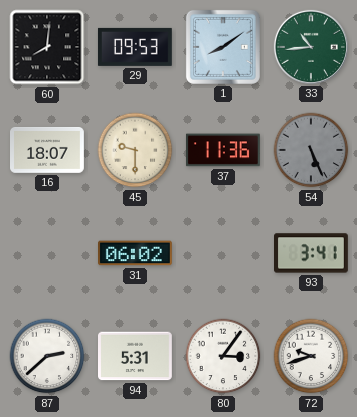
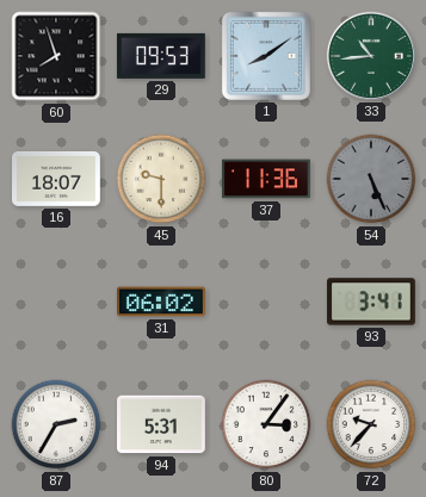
60: 8:01 -> 7:57
87: 2:38 -> 2:35
72: 9:42 -> 9:37
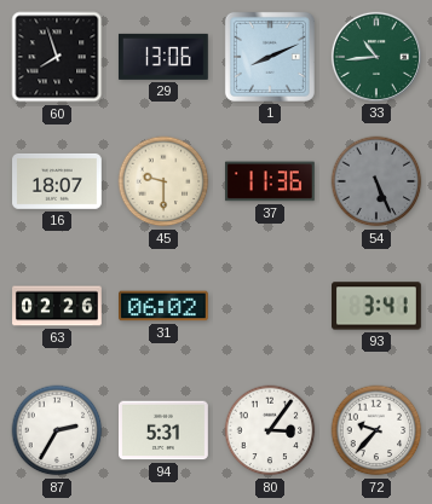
29: 09:53 -> 13:06
1: 8:09 -> 8:11
63: none -> 02:26
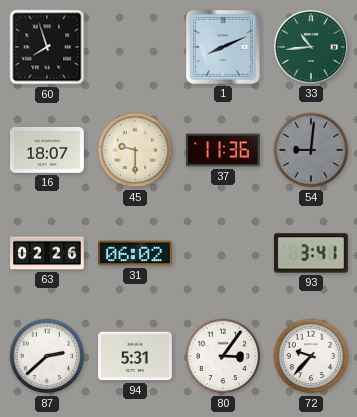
29: 13:06 -> none
54: 5:26 -> 9:01
87: 2:35 -> 2:38
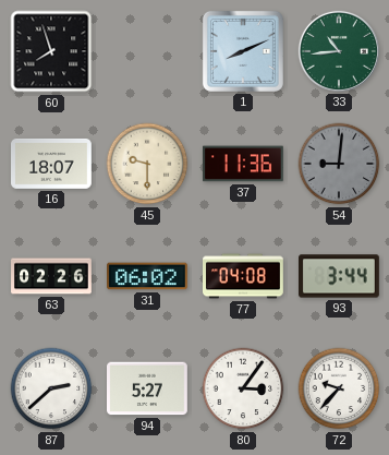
77: none -> 04:08
93: 3:41 -> 3:44
94: 5:31 -> 5:27
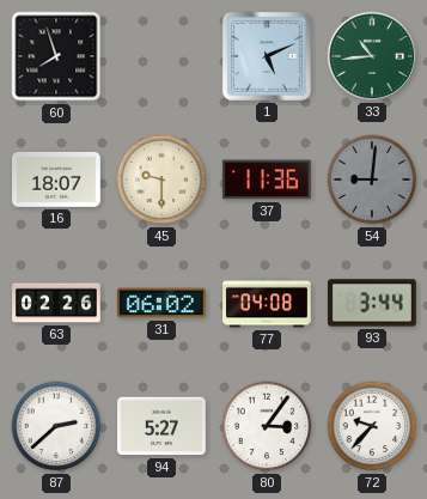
1: 8:11 -> 5:11
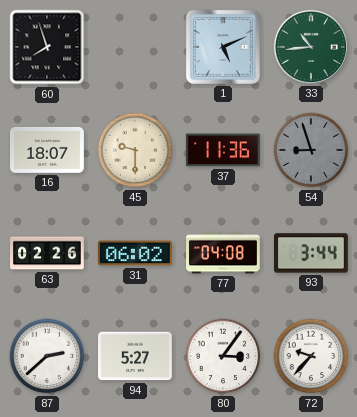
54: 9:01 -> 8:57
